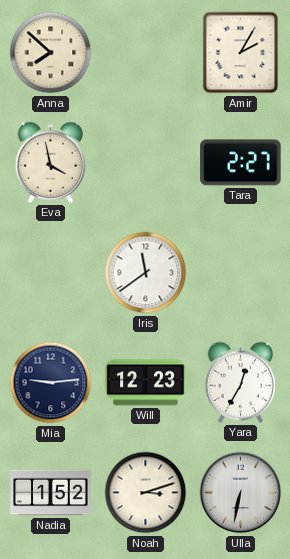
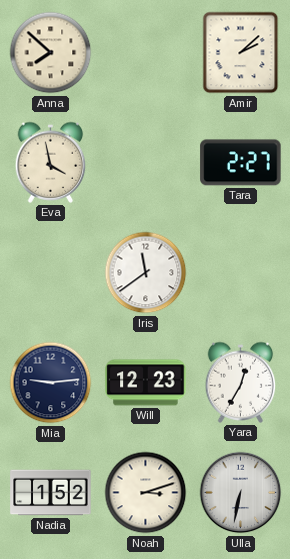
Amir: 2:05 -> 2:08
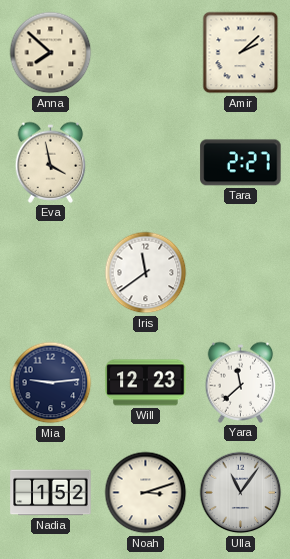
Yara: 12:35 -> 11:38
Ulla: 6:32 -> 11:06
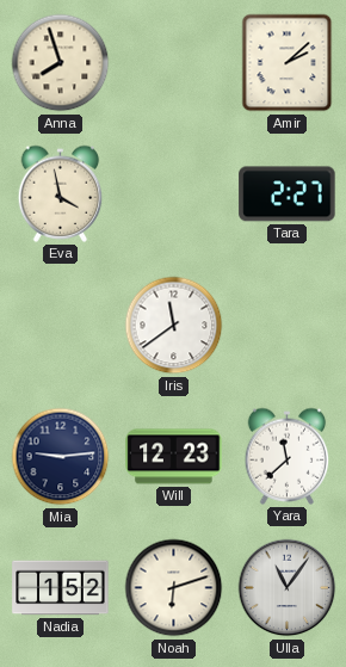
Anna: 7:52 -> 7:57
Noah: 3:12 -> 6:12
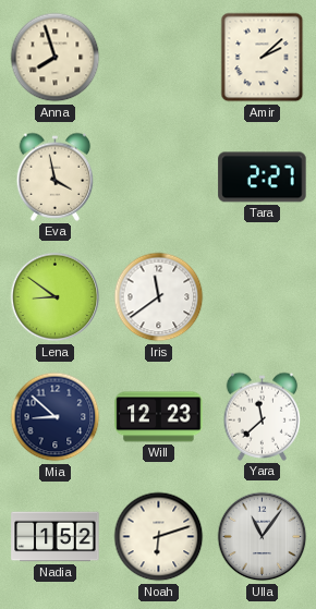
Lena: none -> 8:51
Mia: 9:14 -> 8:52
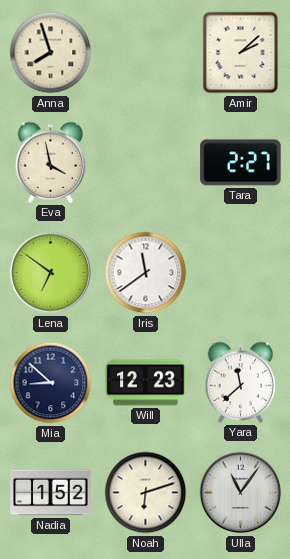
Lena: 8:51 -> 6:51
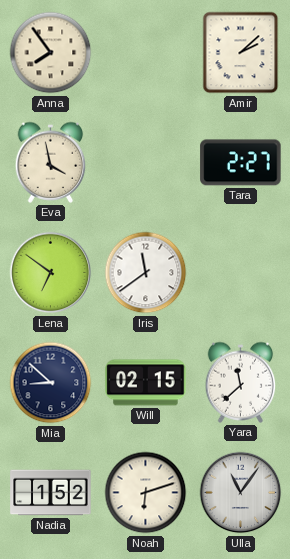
Anna: 7:57 -> 7:54
Will: 12:23 -> 02:15
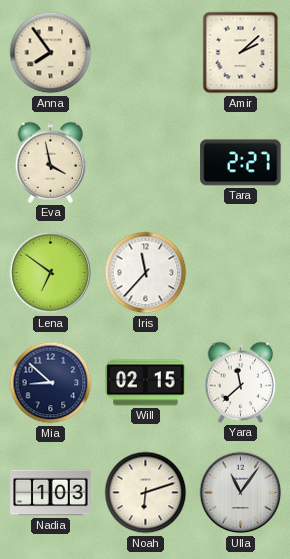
Iris: 11:39 -> 11:37
Nadia: 1:52 -> 1:03
